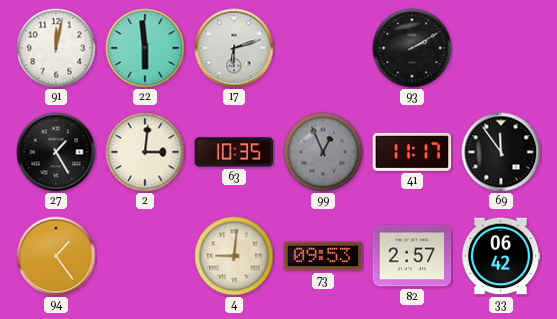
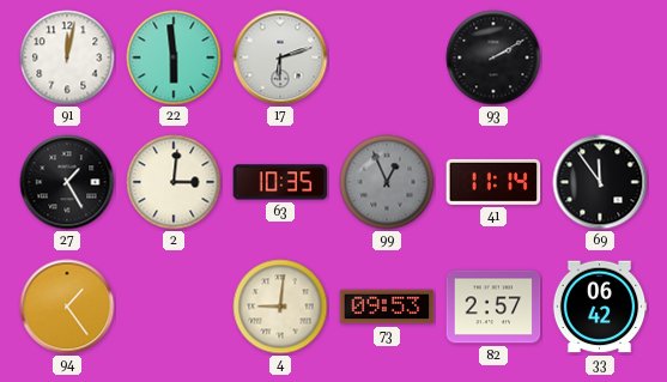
41: 11:17 -> 11:14
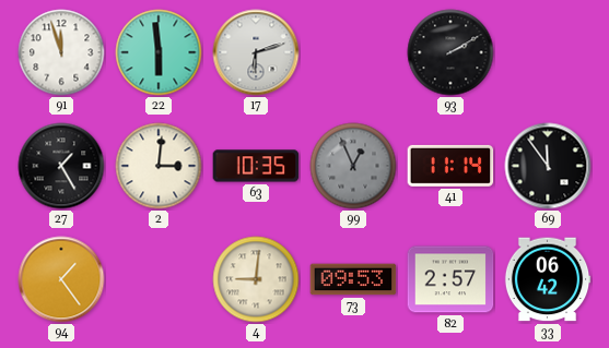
91: 12:02 -> 11:57
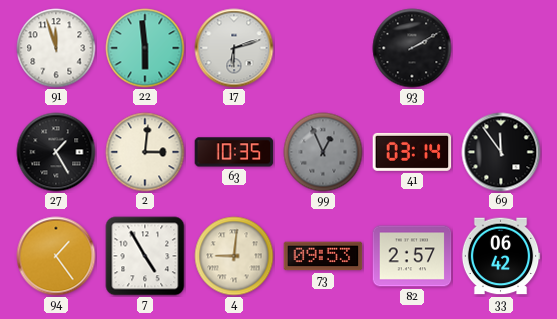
41: 11:14 -> 03:14
7: none -> 4:55
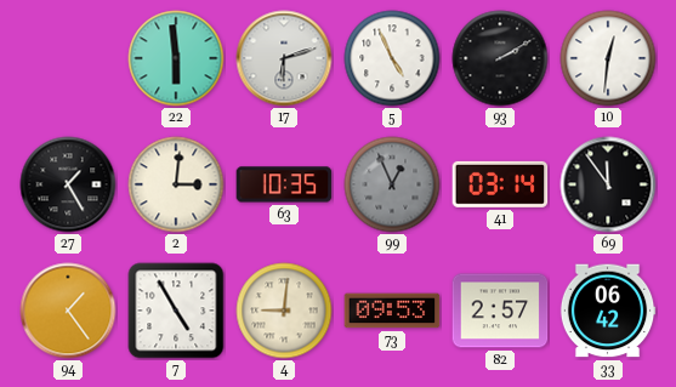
91: 11:57 -> none
5: none -> 4:56
10: none -> 12:31
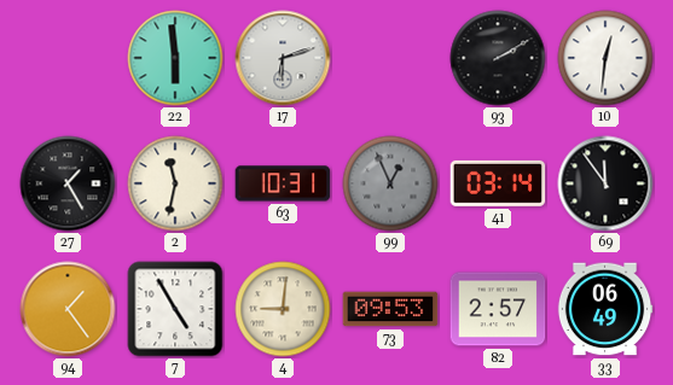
5: 4:56 -> none
2: 3:01 -> 11:32
63: 10:35 -> 10:31
33: 06:42 -> 06:49
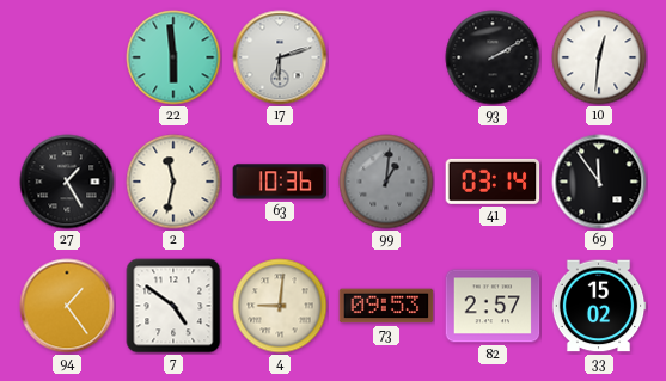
63: 10:31 -> 10:36
99: 12:56 -> 1:01
7: 4:55 -> 4:51
33: 06:49 -> 15:02
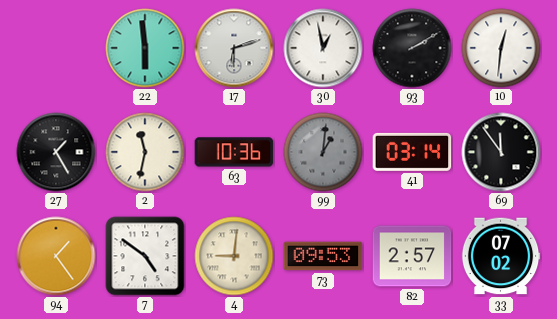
30: none -> 12:58
33: 15:02 -> 07:02
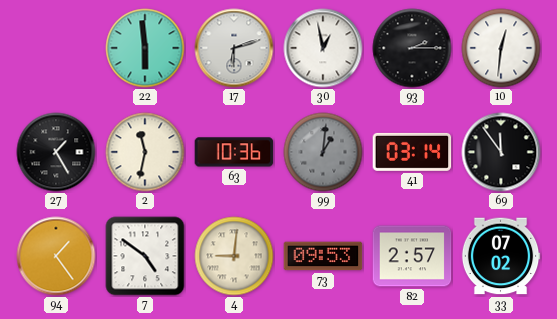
93: 2:10 -> 2:15
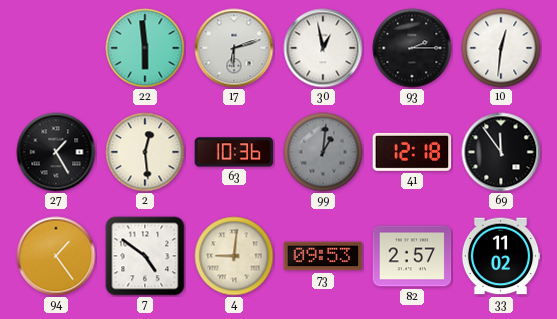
2: 11:32 -> 12:29
41: 03:14 -> 12:18
33: 07:02 -> 11:02
